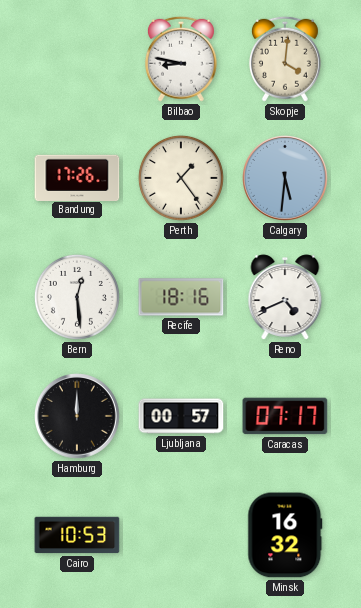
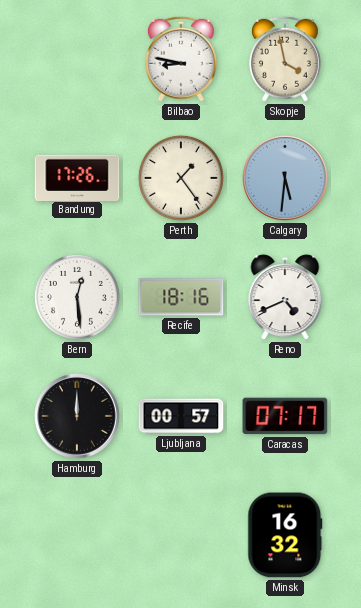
Skopje: 4:01 -> 3:58
Cairo: 10:53 -> none
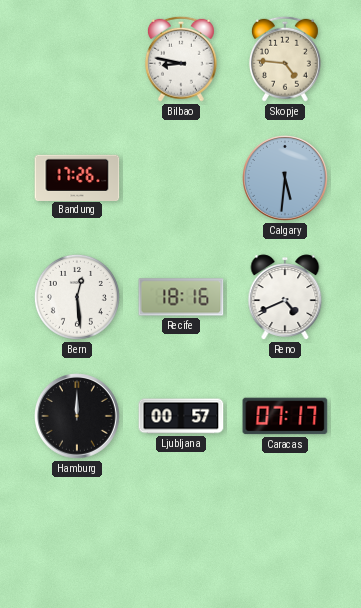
Skopje: 3:58 -> 4:46
Perth: 1:24 -> none
Minsk: 16:32 -> none
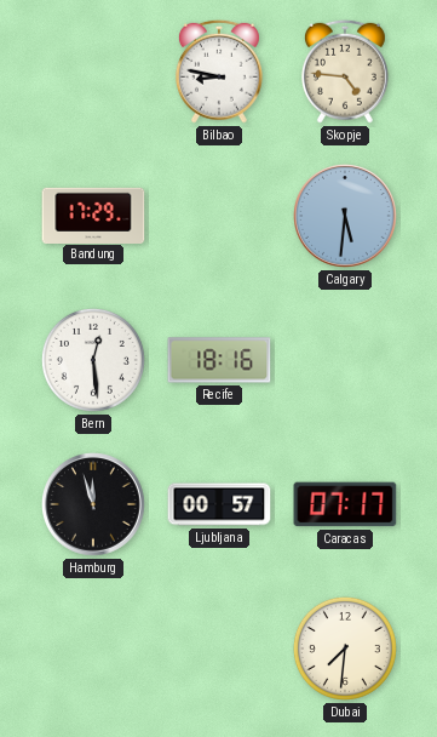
Bandung: 17:26 -> 17:29
Reno: 4:41 -> none
Hamburg: 12:00 -> 11:57
Dubai: none -> 7:31
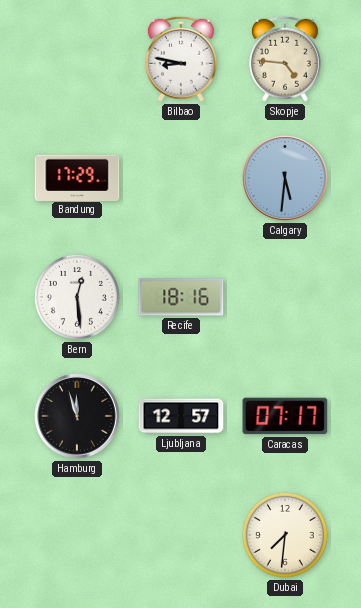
Ljubljana: 00:57 -> 12:57
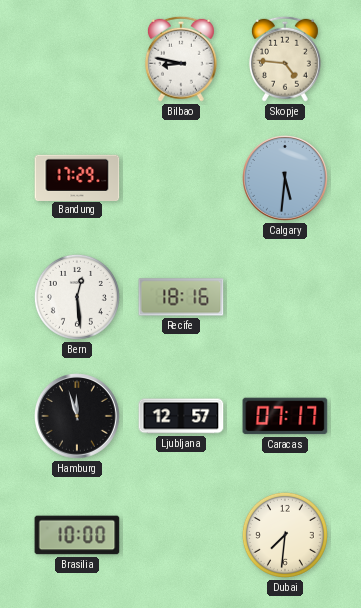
Brasilia: none -> 10:00
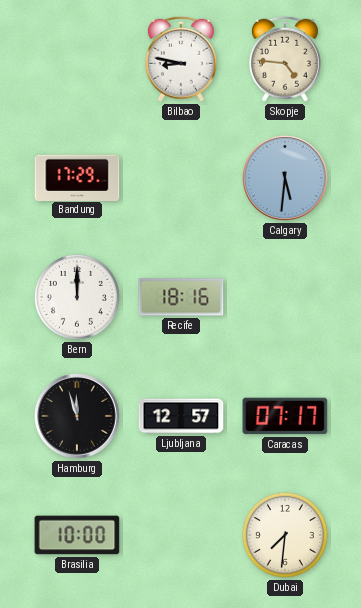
Bern: 12:29 -> 12:00
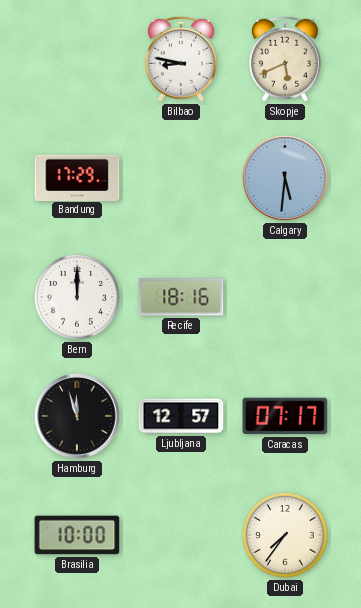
Skopje: 4:46 -> 5:41
Dubai: 7:31 -> 7:36
